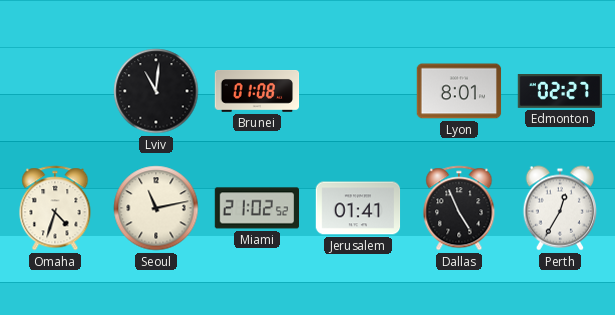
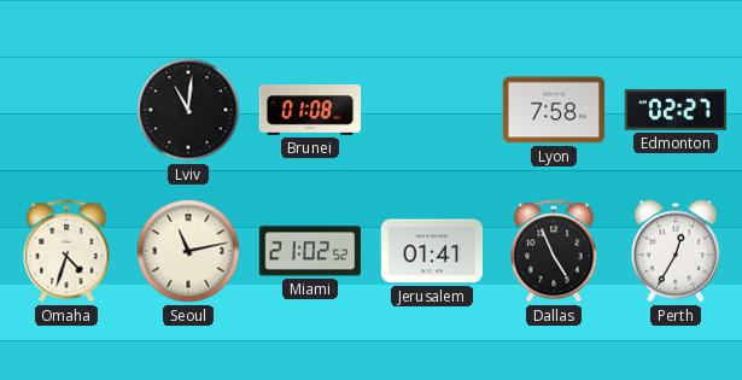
Lyon: 8:01 -> 7:58
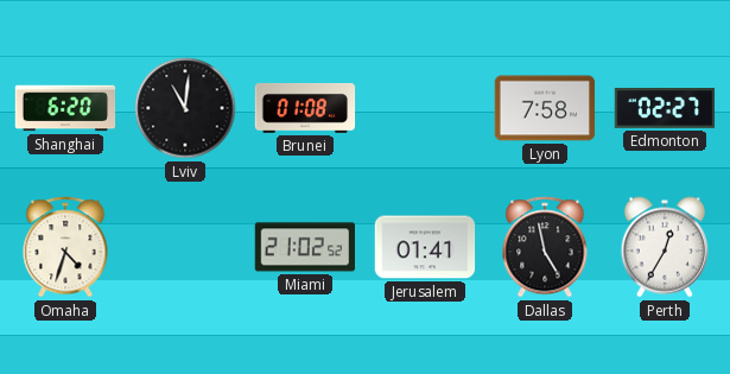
Shanghai: none -> 6:20
Seoul: 11:13 -> none
Dallas: 4:56 -> 4:58
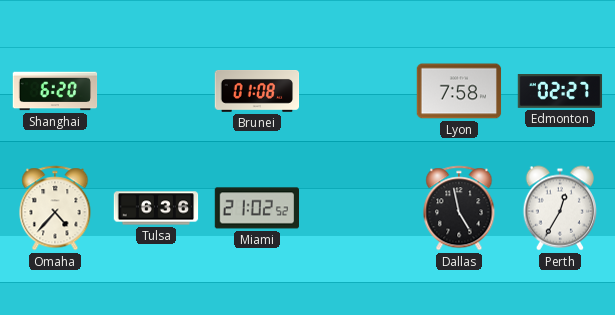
Lviv: 11:01 -> none
Omaha: 4:33 -> 4:37
Tulsa: none -> 6:36
Jerusalem: 01:41 -> none
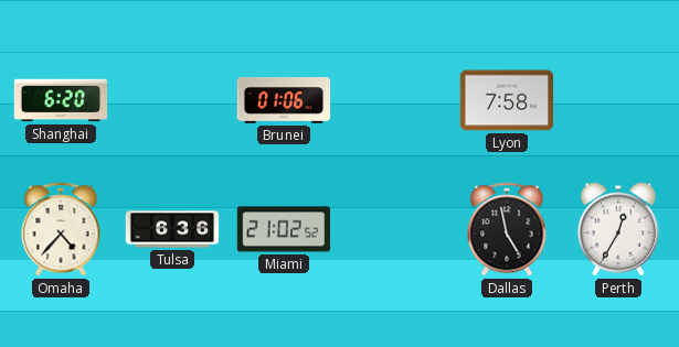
Brunei: 01:08 -> 01:06
Edmonton: 02:27 -> none
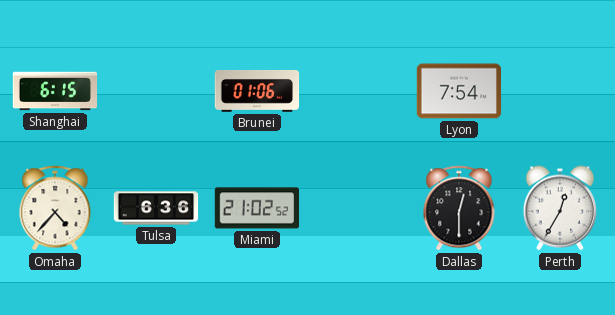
Shanghai: 6:20 -> 6:15
Lyon: 7:58 -> 7:54
Dallas: 4:58 -> 12:30
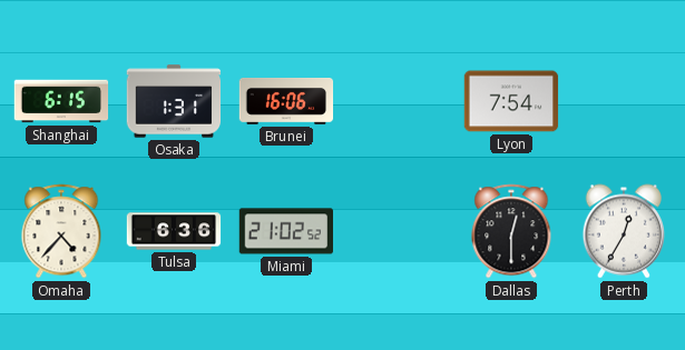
Osaka: none -> 1:31
Brunei: 01:06 -> 16:06
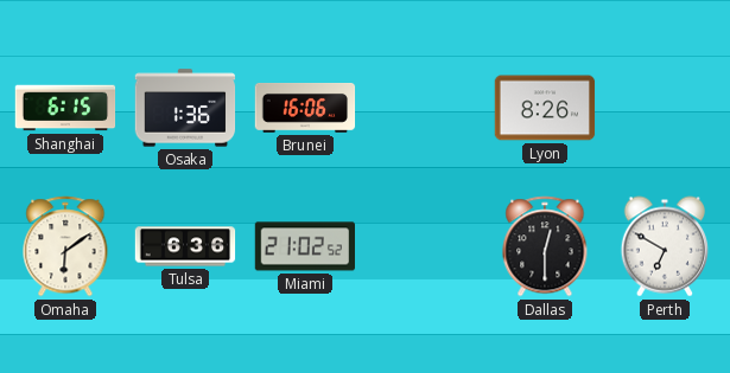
Osaka: 1:31 -> 1:36
Lyon: 7:54 -> 8:26
Omaha: 4:37 -> 6:09
Perth: 12:35 -> 6:50
